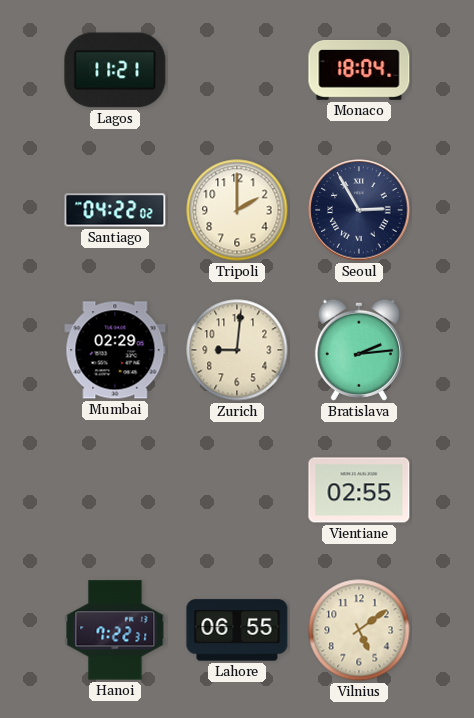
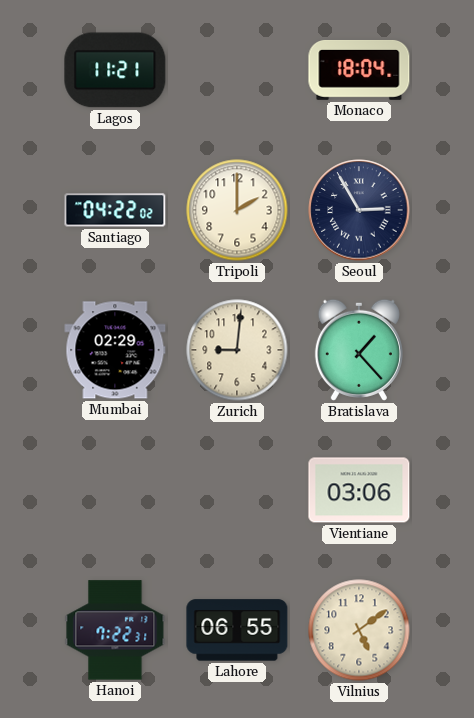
Bratislava: 2:14 -> 1:23
Vientiane: 02:55 -> 03:06
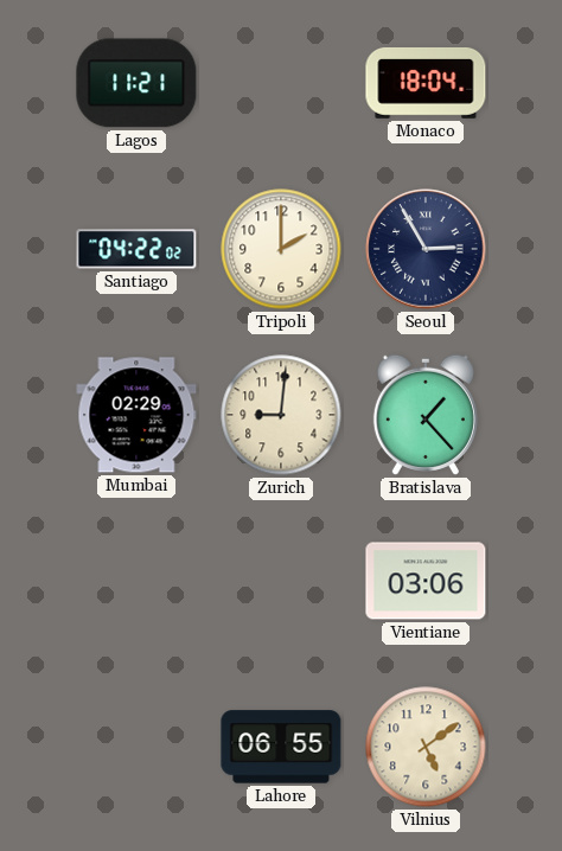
Hanoi: 7:22 -> none
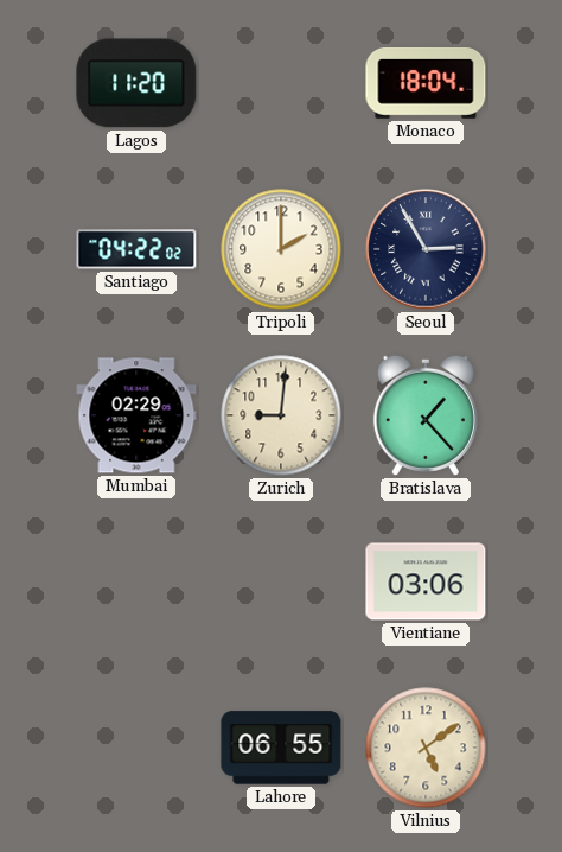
Lagos: 11:21 -> 11:20
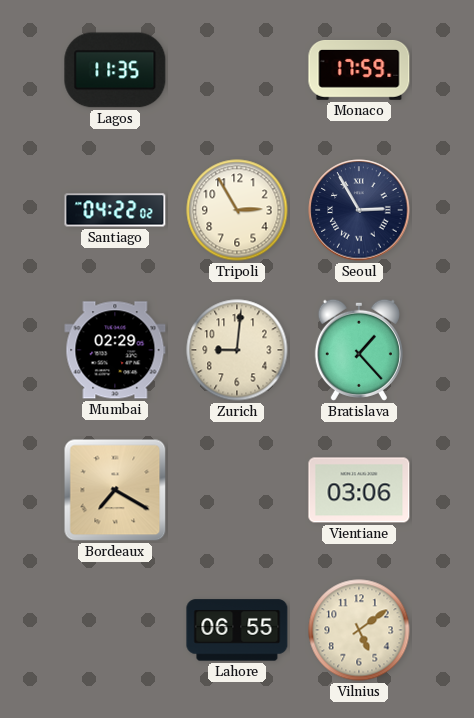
Lagos: 11:20 -> 11:35
Monaco: 18:04 -> 17:59
Tripoli: 2:00 -> 2:55
Bordeaux: none -> 7:20
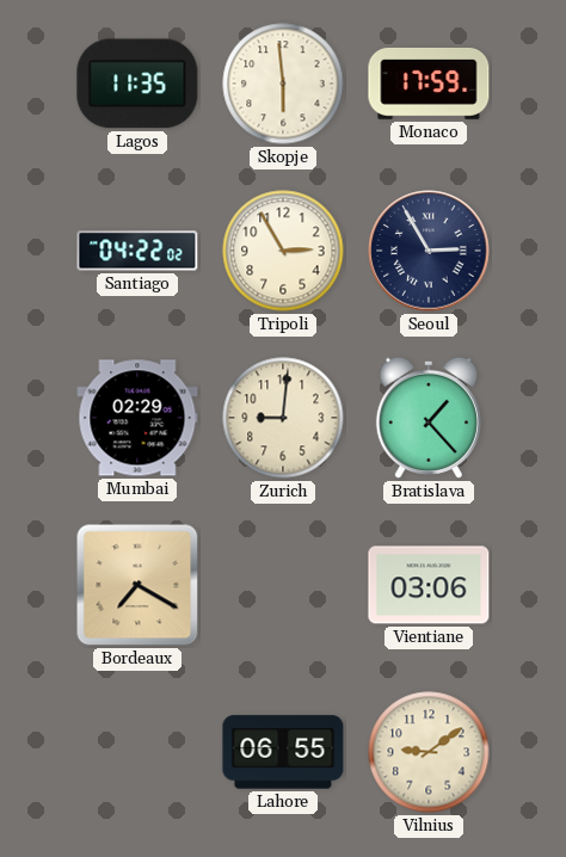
Skopje: none -> 5:59
Vilnius: 5:09 -> 9:09
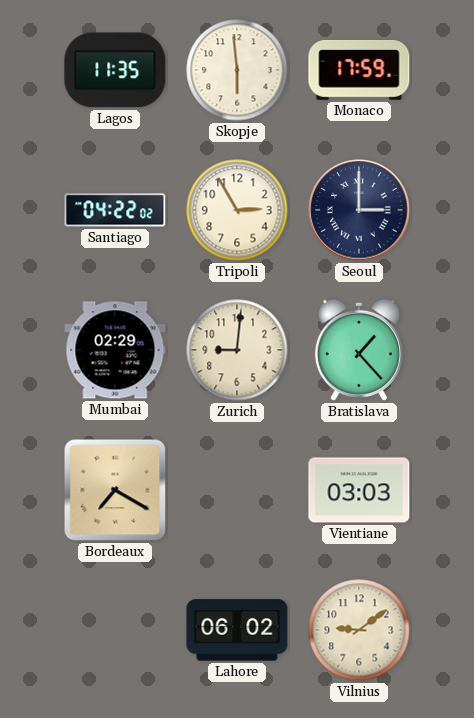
Seoul: 2:55 -> 3:00
Vientiane: 03:06 -> 03:03
Lahore: 06:55 -> 06:02
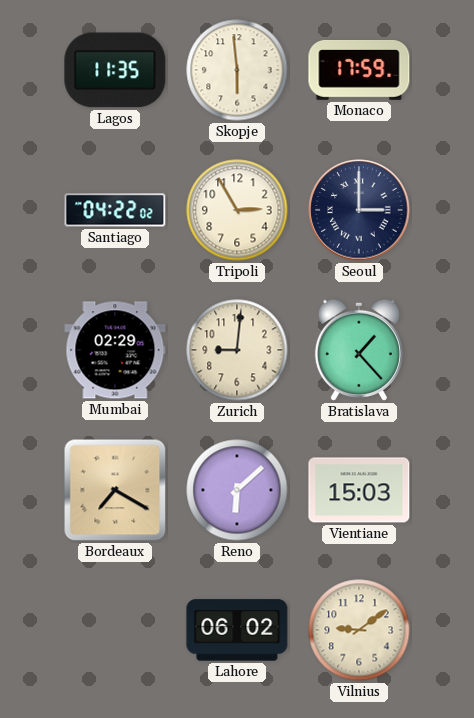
Reno: none -> 6:08
Vientiane: 03:03 -> 15:03
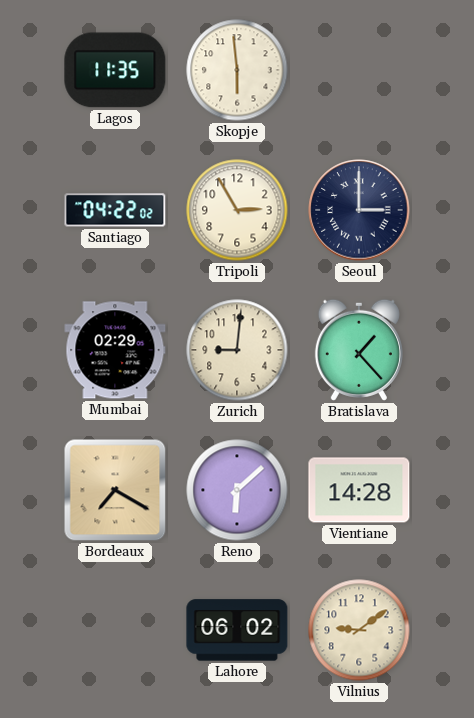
Monaco: 17:59 -> none
Vientiane: 15:03 -> 14:28
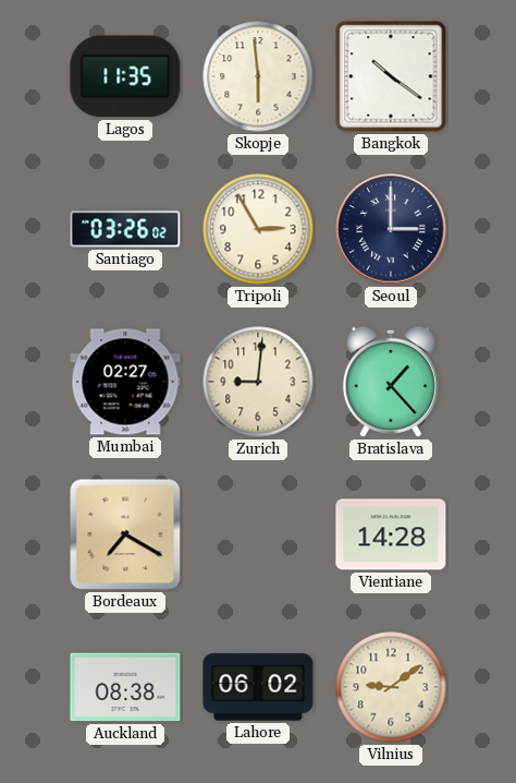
Bangkok: none -> 10:21
Santiago: 04:22 -> 03:26
Mumbai: 02:29 -> 02:27
Reno: 6:08 -> none
Auckland: none -> 08:38
